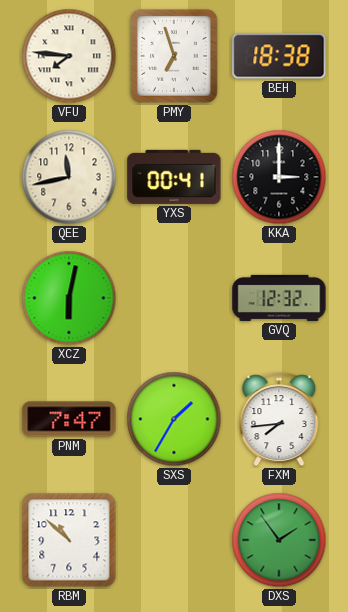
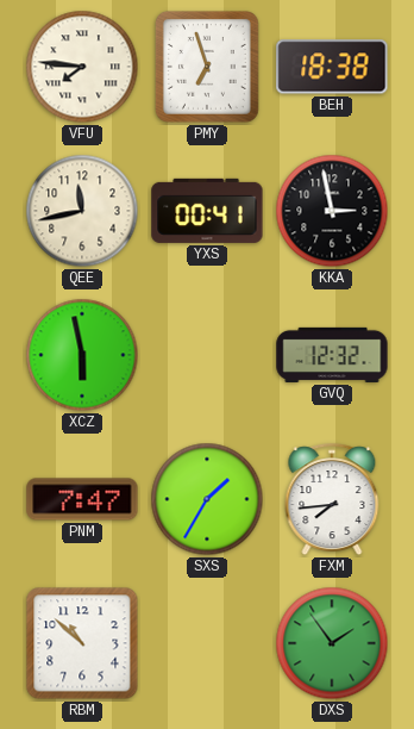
KKA: 3:00 -> 2:58
XCZ: 6:02 -> 5:58
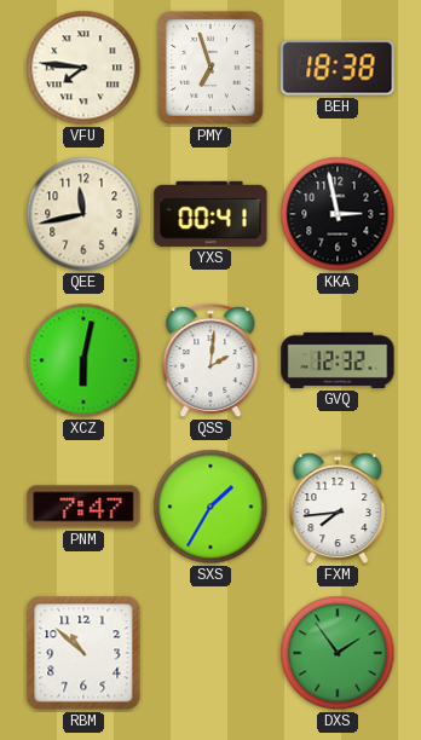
XCZ: 5:58 -> 6:02
QSS: none -> 2:01
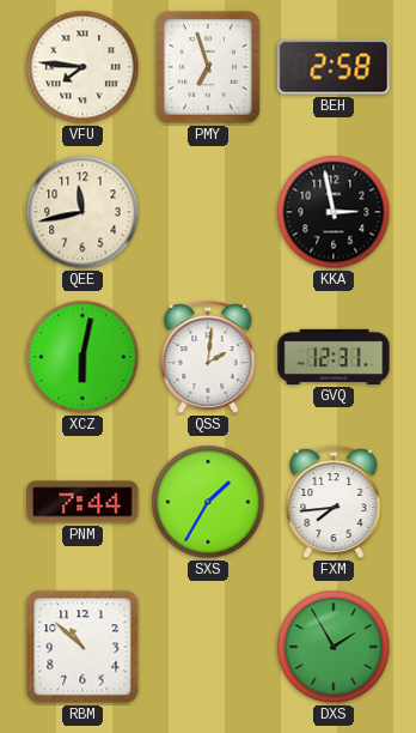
BEH: 18:38 -> 2:58
YXS: 00:41 -> none
GVQ: 12:32 -> 12:31
PNM: 7:47 -> 7:44
DXS: 1:54 -> 1:55
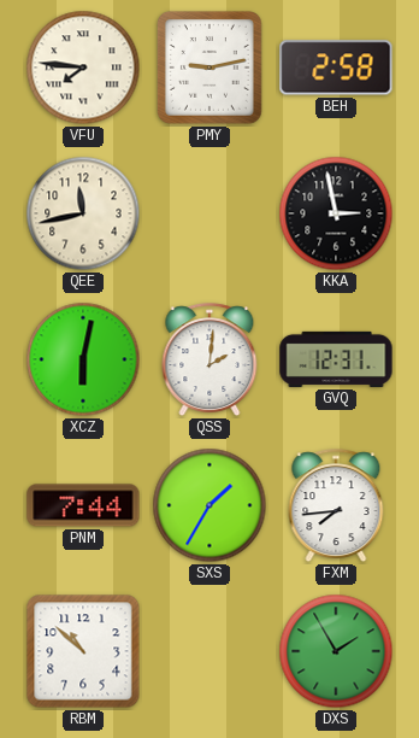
PMY: 6:57 -> 9:13
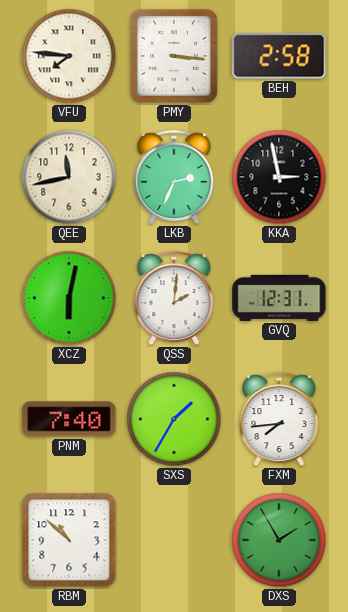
PMY: 9:13 -> 3:16
LKB: none -> 2:34
PNM: 7:44 -> 7:40
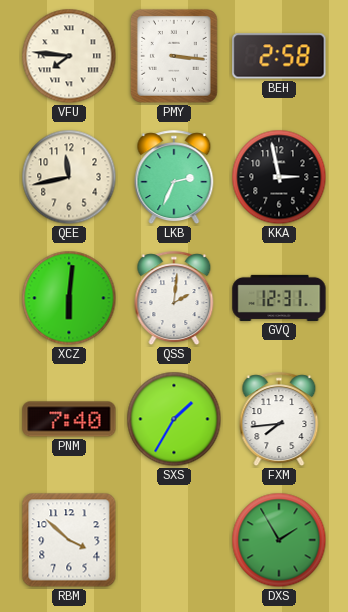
XCZ: 6:02 -> 6:01
RBM: 10:52 -> 3:52
